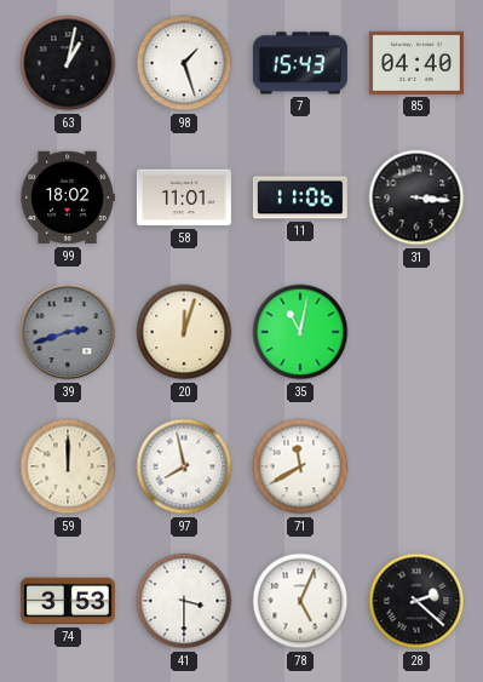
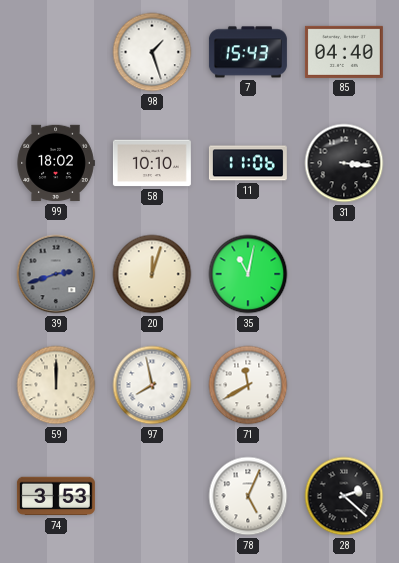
63: 1:02 -> none
58: 11:01 -> 10:10
41: 3:30 -> none
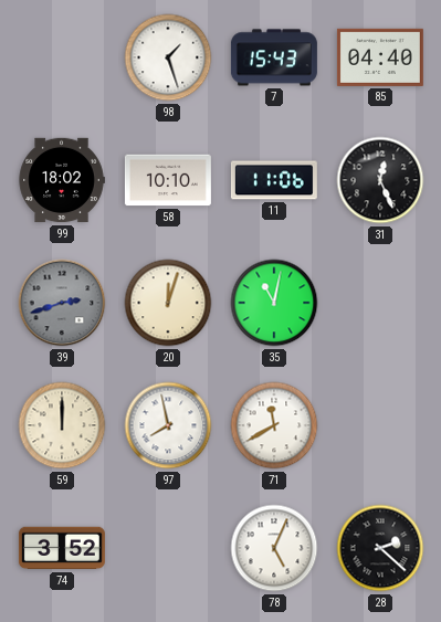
31: 3:16 -> 12:26
74: 3:53 -> 3:52
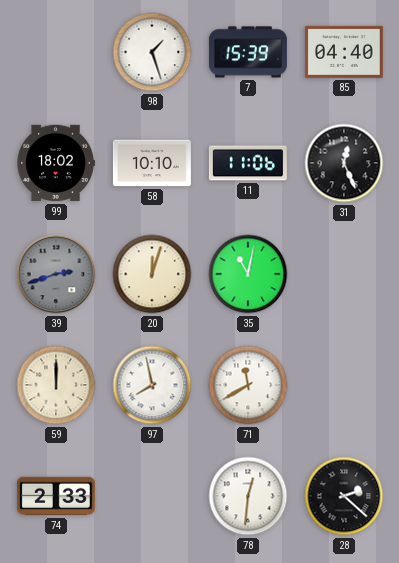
7: 15:43 -> 15:39
74: 3:52 -> 2:33
78: 5:04 -> 12:31
